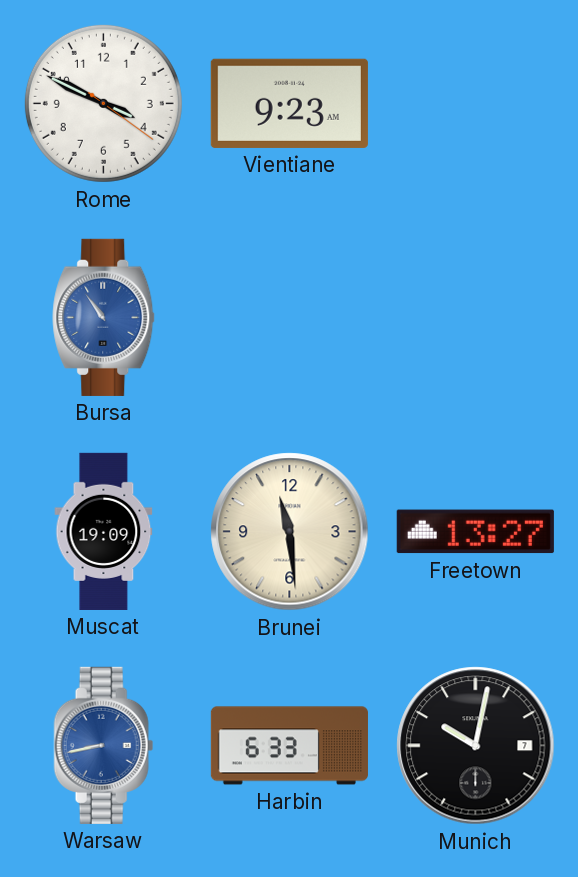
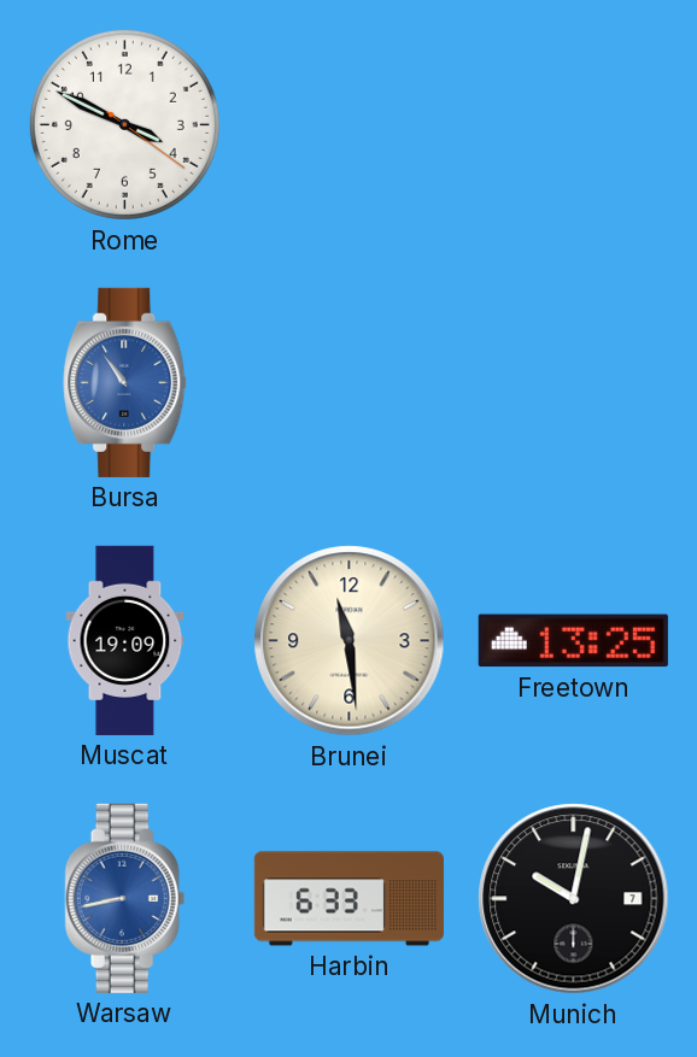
Vientiane: 9:23 -> none
Freetown: 13:27 -> 13:25
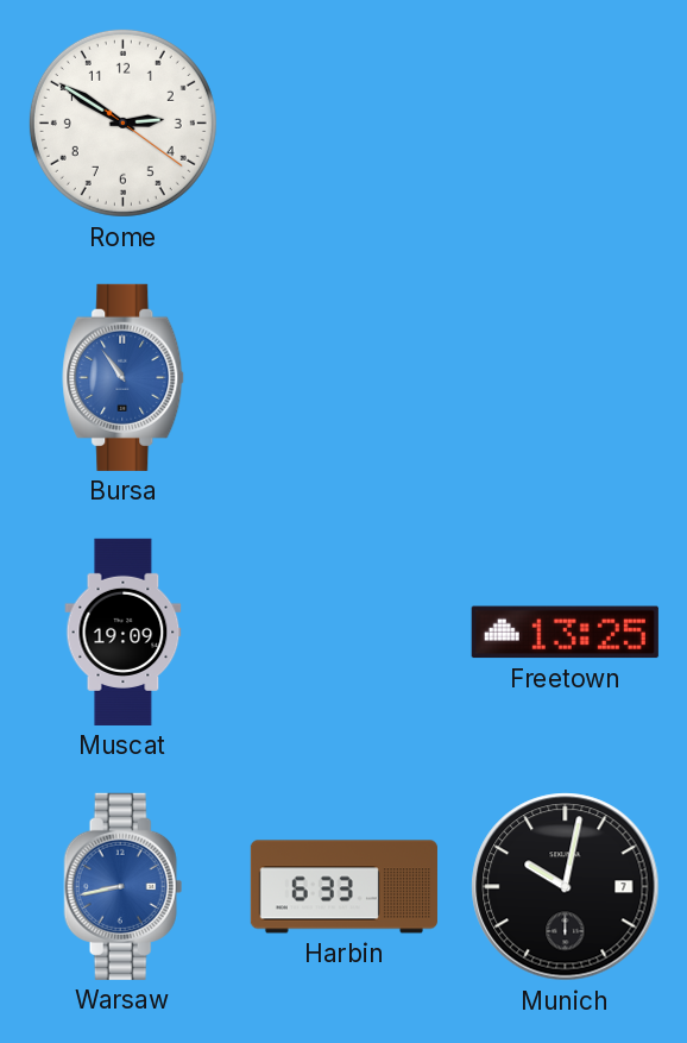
Rome: 3:49 -> 2:50
Brunei: 11:29 -> none
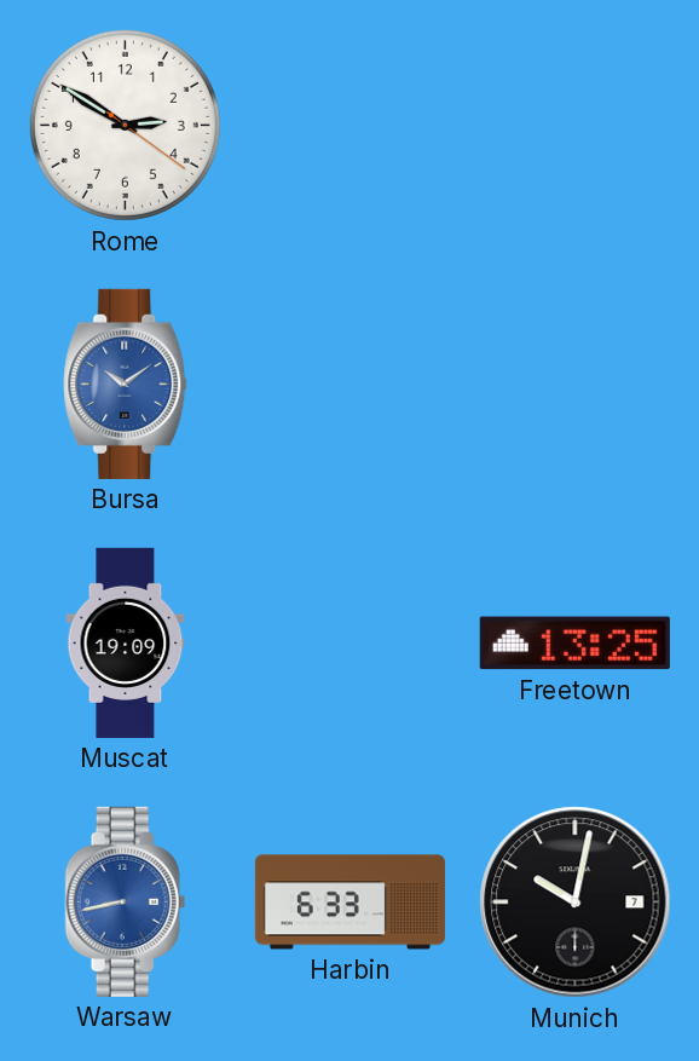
Bursa: 10:54 -> 10:09
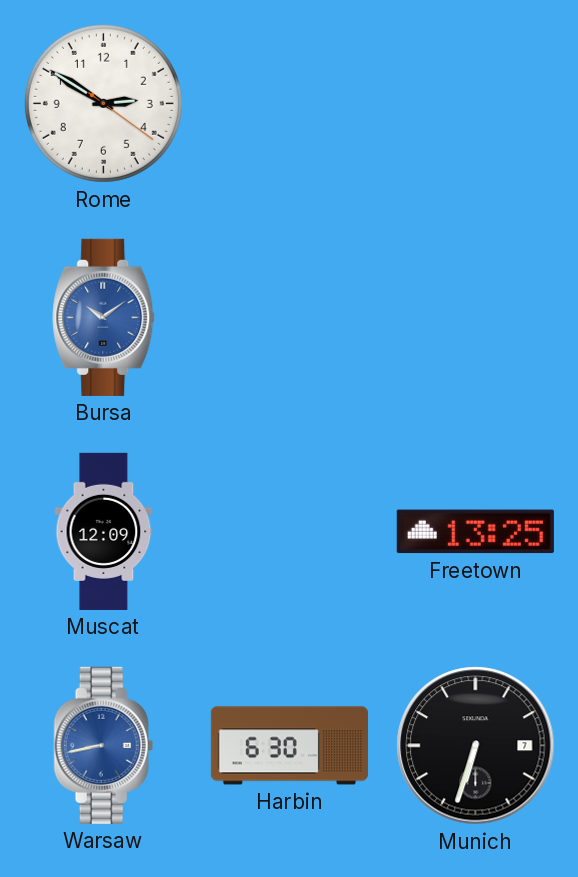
Muscat: 19:09 -> 12:09
Harbin: 6:33 -> 6:30
Munich: 10:02 -> 6:33
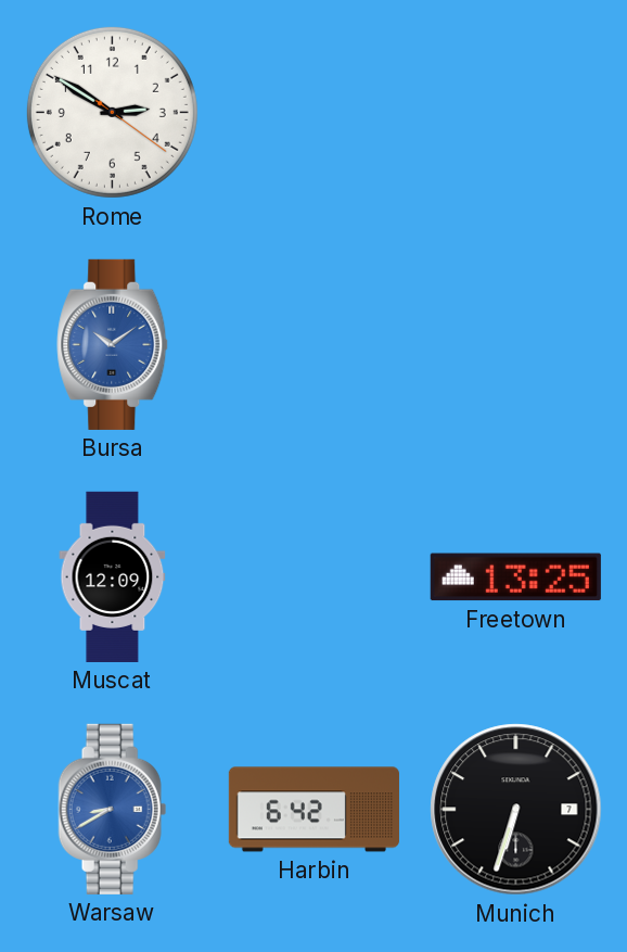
Warsaw: 8:43 -> 8:40
Harbin: 6:30 -> 6:42
